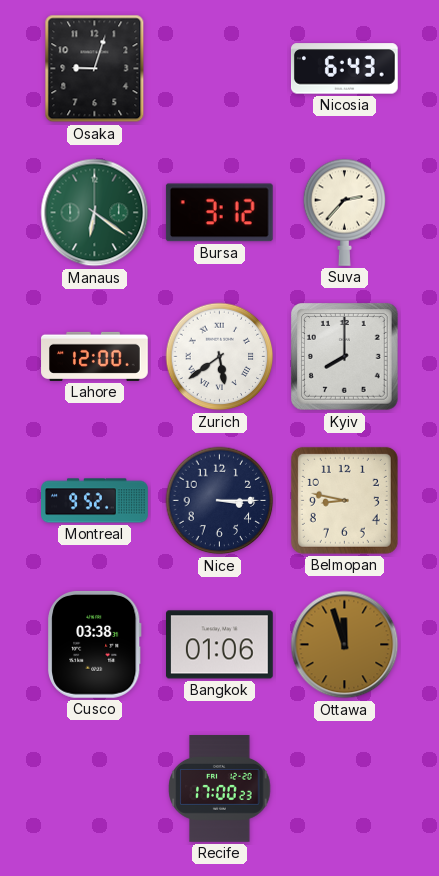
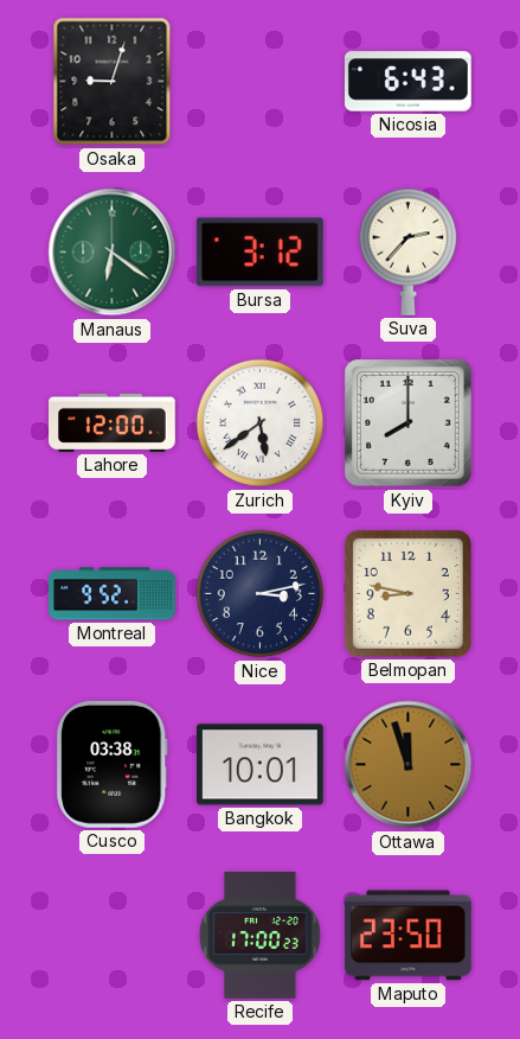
Nice: 3:15 -> 3:13
Bangkok: 01:06 -> 10:01
Maputo: none -> 23:50
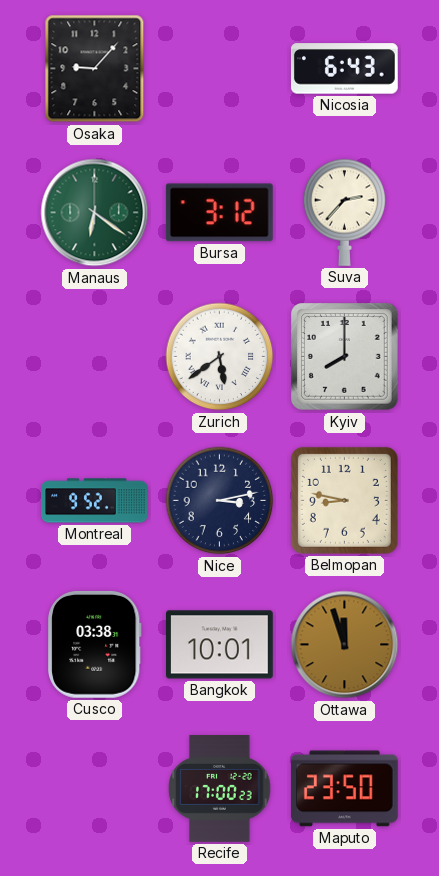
Osaka: 9:03 -> 9:07
Lahore: 12:00 -> none
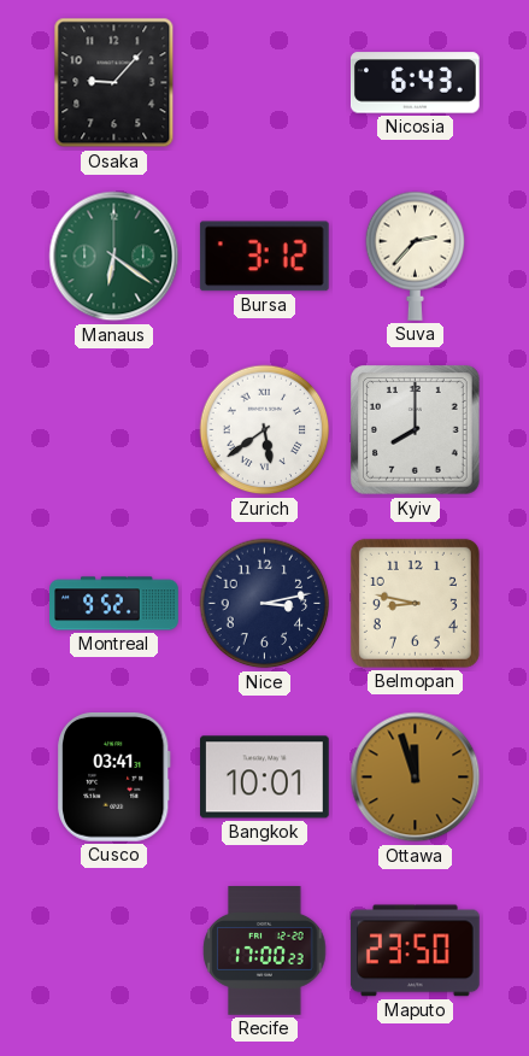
Cusco: 03:38 -> 03:41
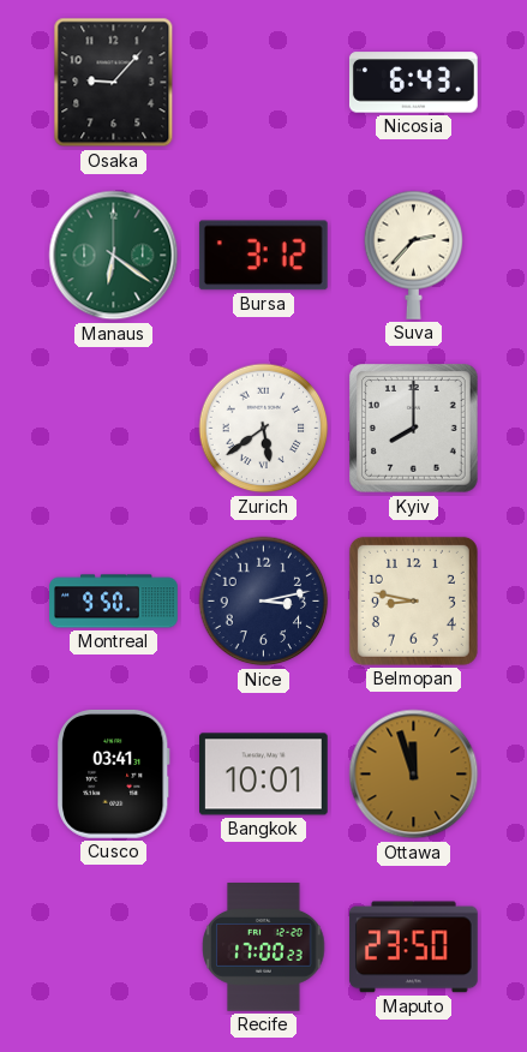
Montreal: 9:52 -> 9:50
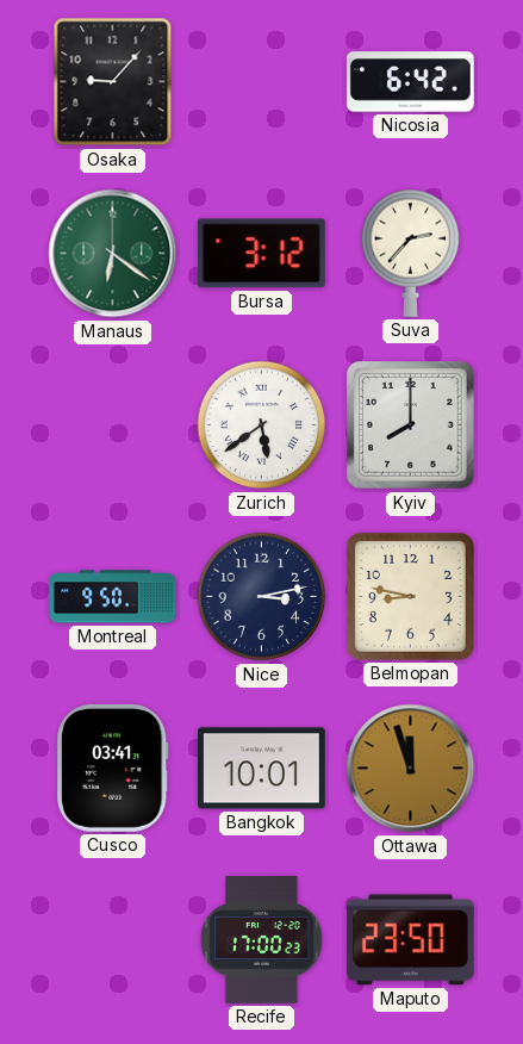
Nicosia: 6:43 -> 6:42
